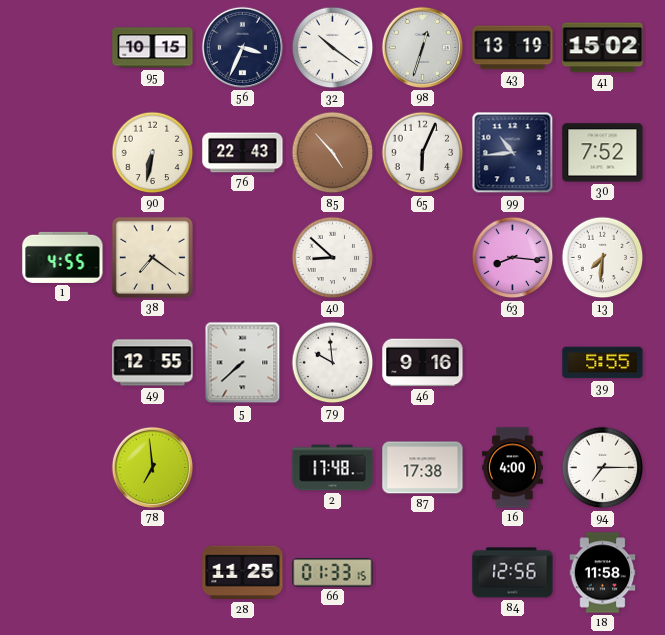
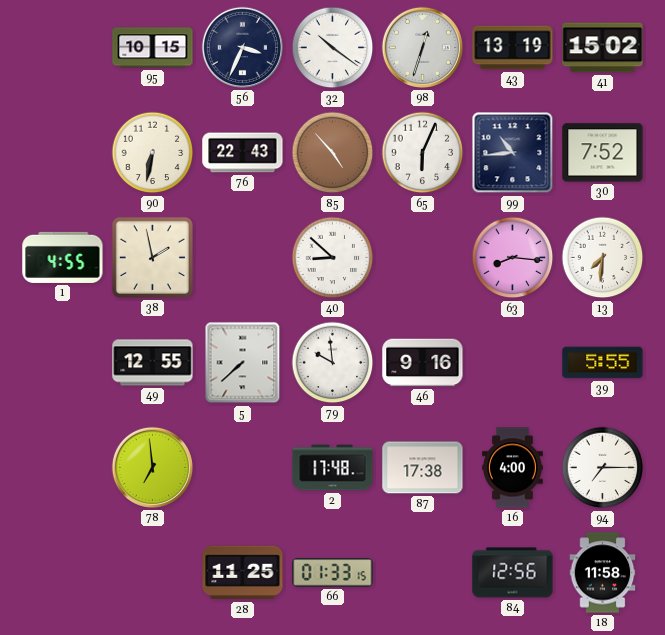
38: 7:21 -> 1:58
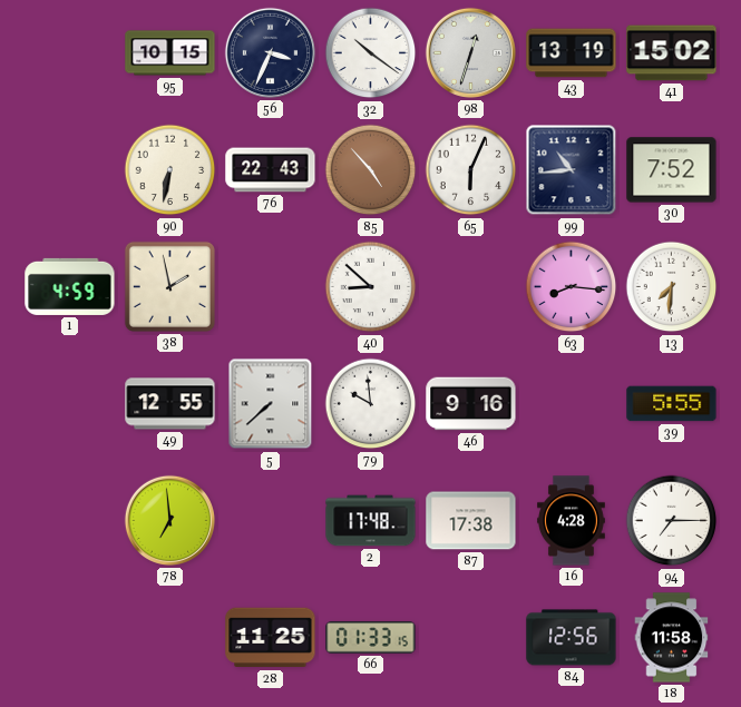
1: 4:55 -> 4:59
16: 4:00 -> 4:28
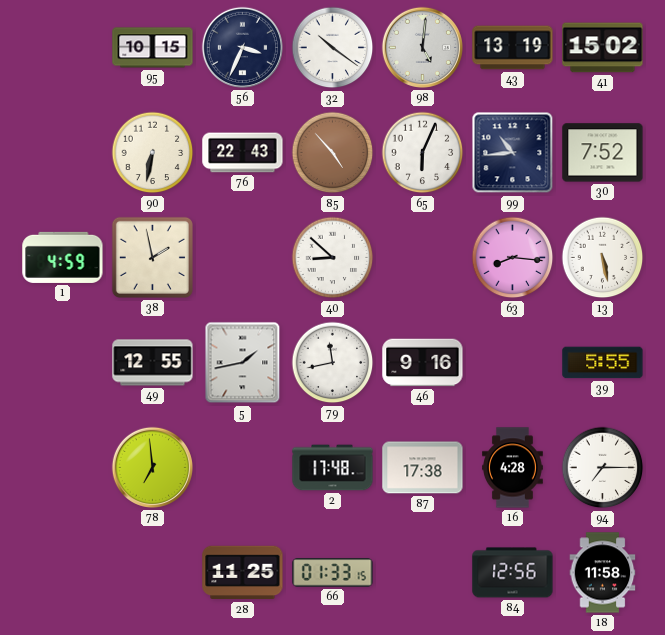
98: 12:33 -> 5:01
13: 7:31 -> 5:28
5: 7:38 -> 1:43
79: 9:59 -> 11:43
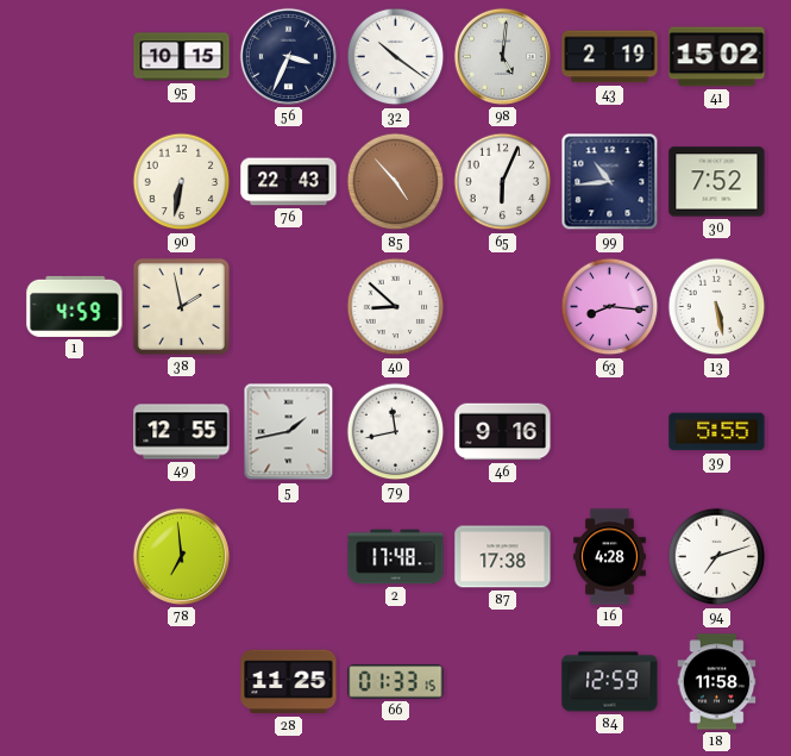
43: 13:19 -> 2:19
94: 7:15 -> 7:12
84: 12:56 -> 12:59
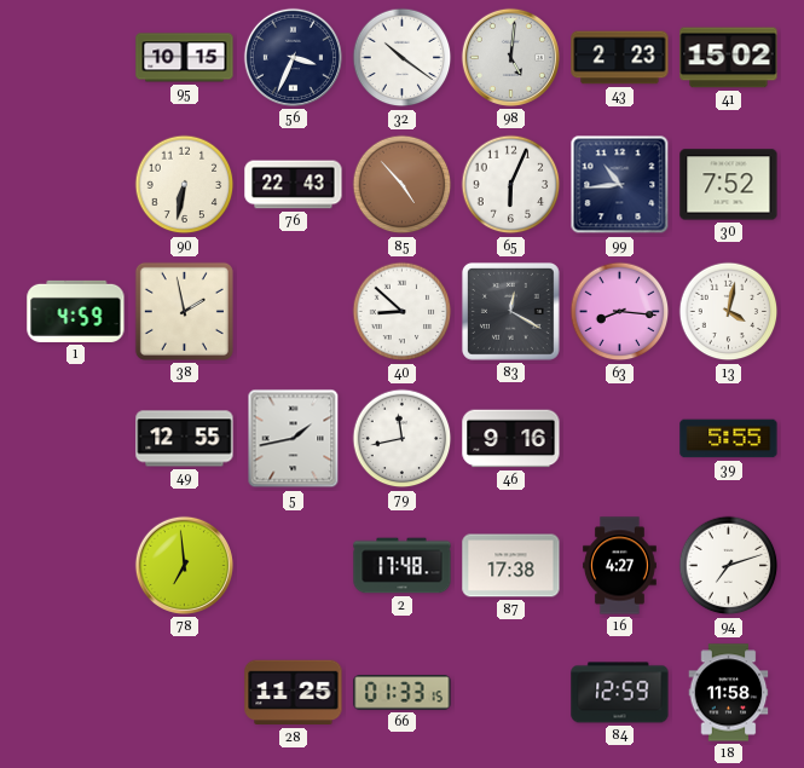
43: 2:19 -> 2:23
83: none -> 12:20
13: 5:28 -> 4:02
16: 4:28 -> 4:27
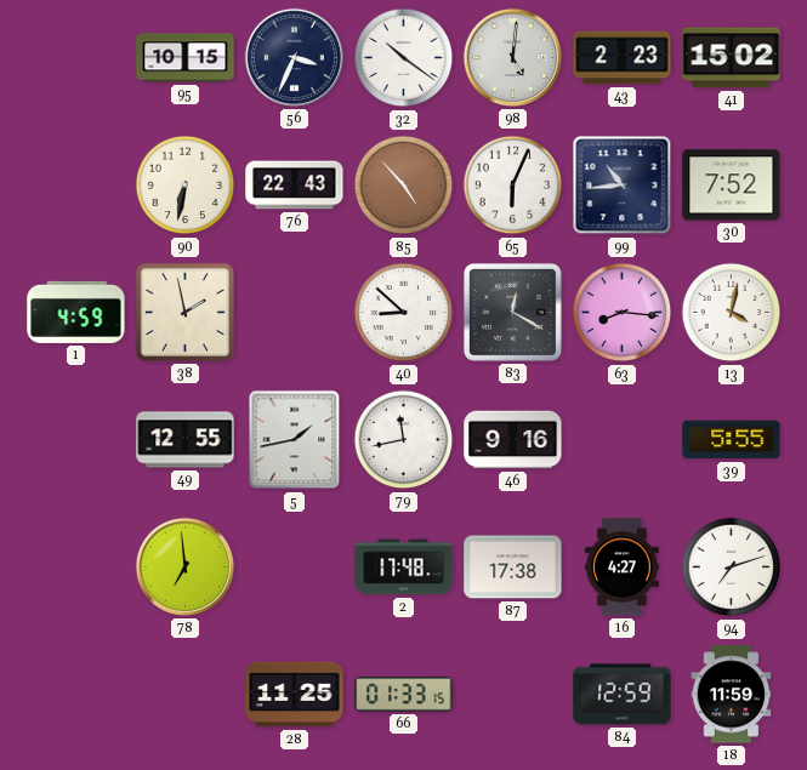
18: 11:58 -> 11:59
